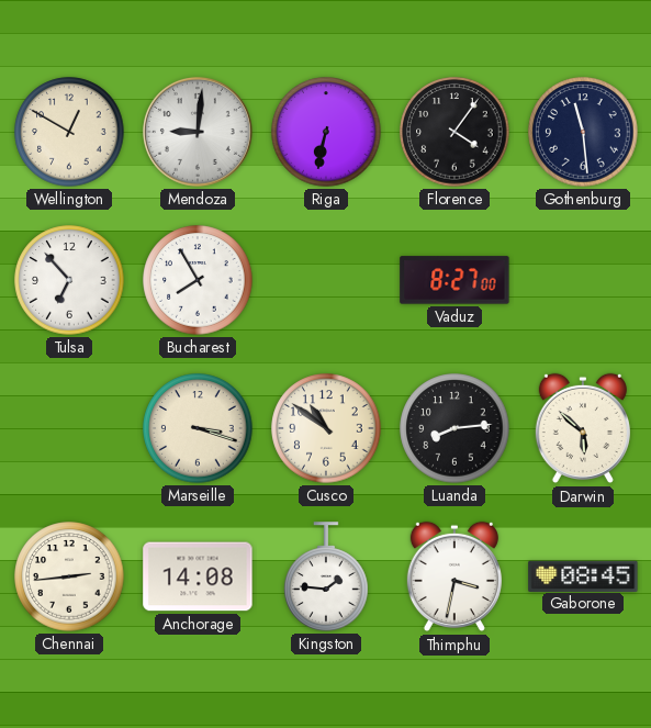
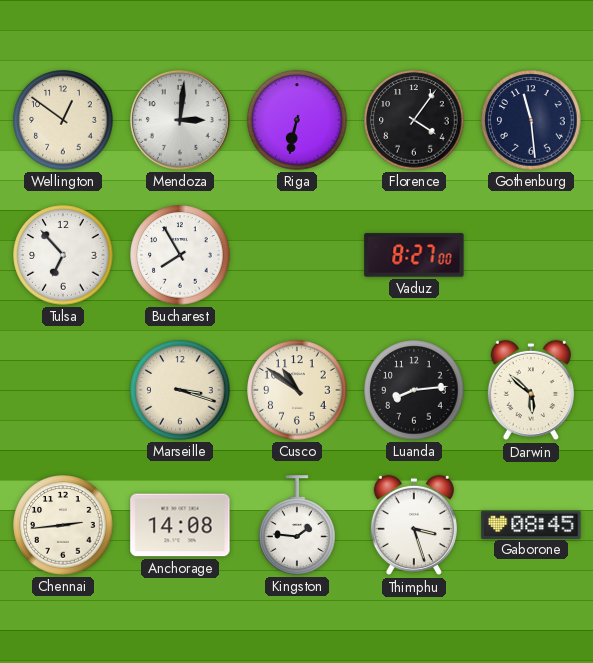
Wellington: 12:50 -> 12:51
Mendoza: 9:01 -> 3:01
Thimphu: 3:32 -> 3:27
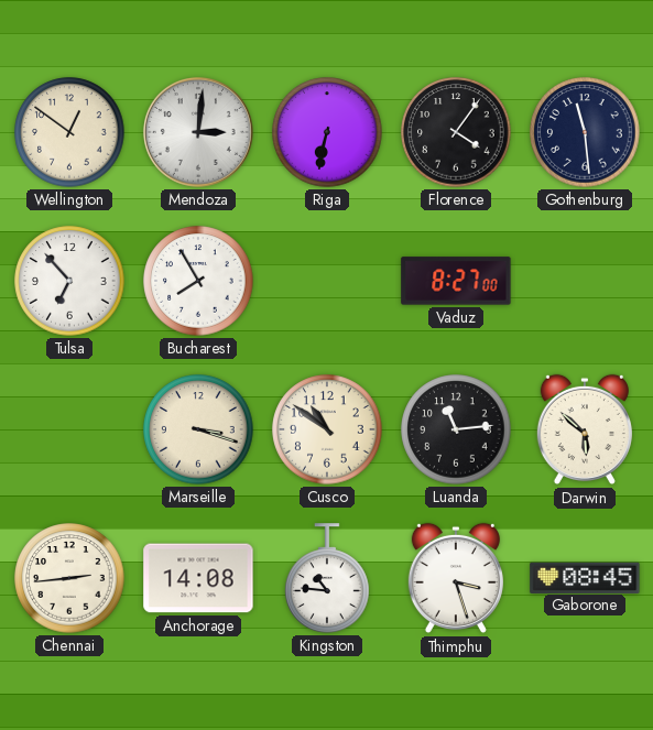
Luanda: 8:14 -> 11:14
Kingston: 1:46 -> 10:46
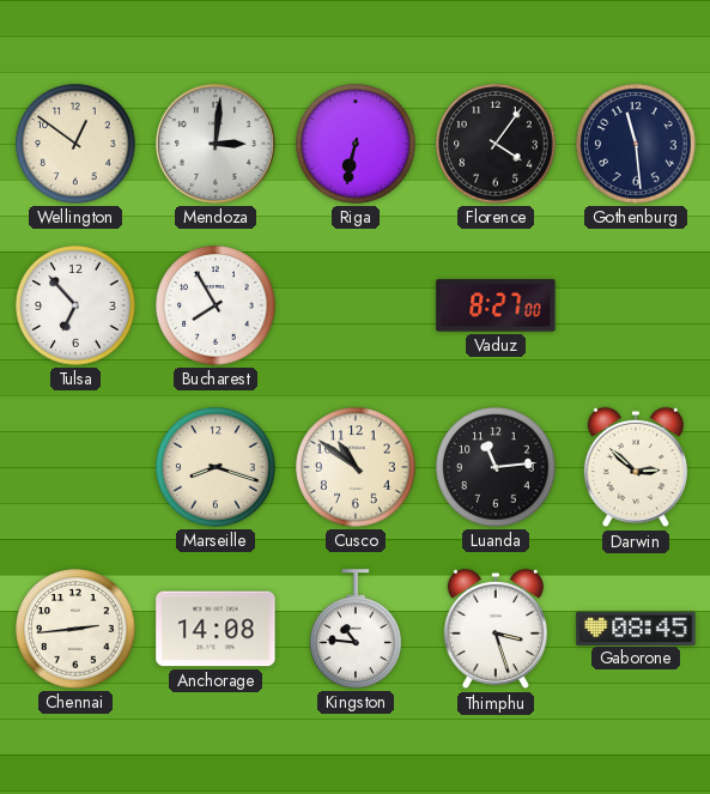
Marseille: 3:18 -> 8:18
Darwin: 5:52 -> 2:52
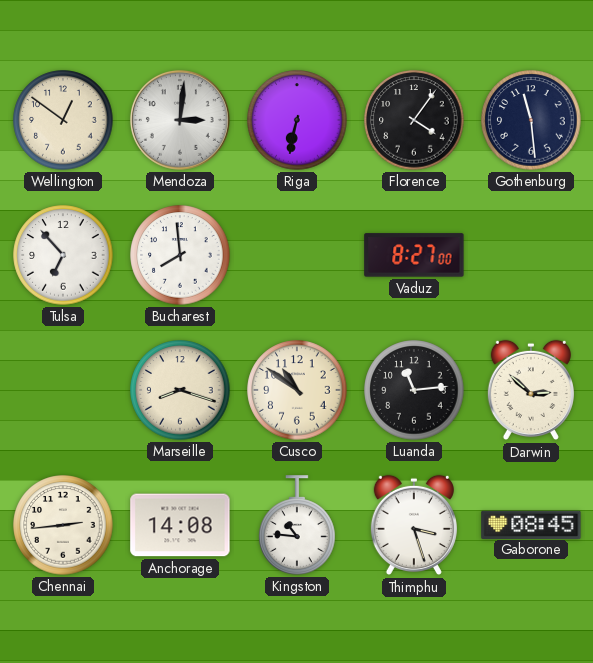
Bucharest: 7:55 -> 7:59
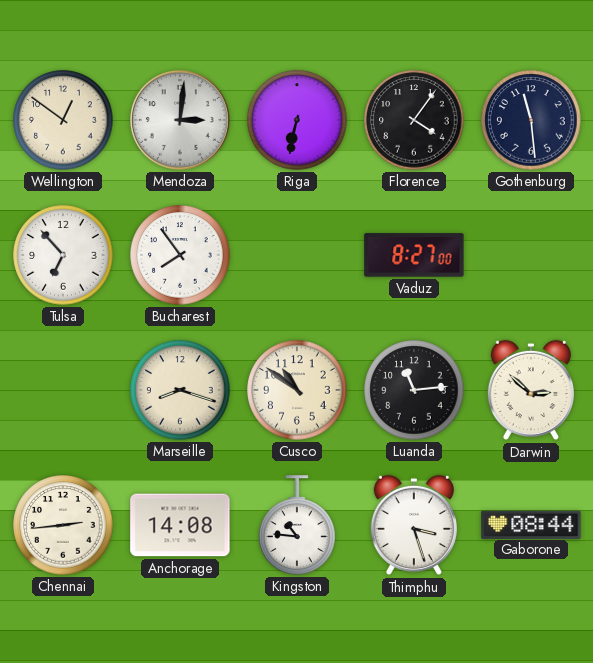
Bucharest: 7:59 -> 7:54
Gaborone: 08:45 -> 08:44
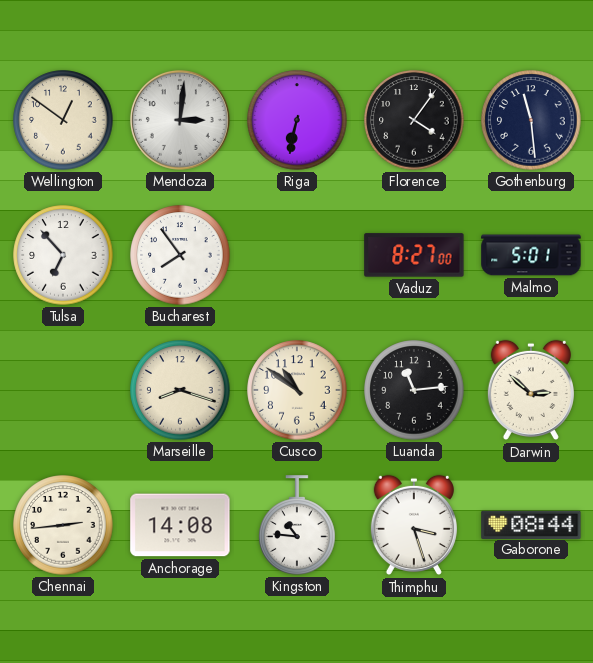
Malmo: none -> 5:01
